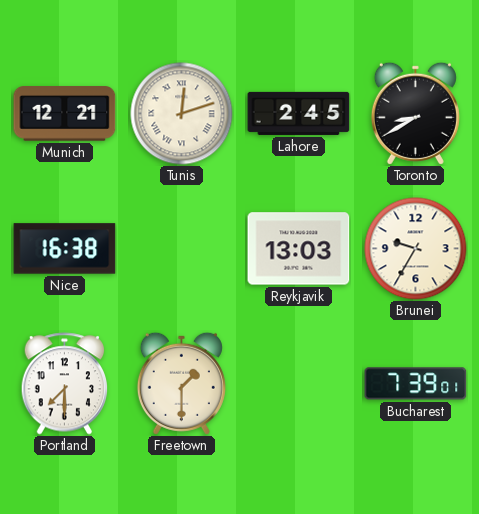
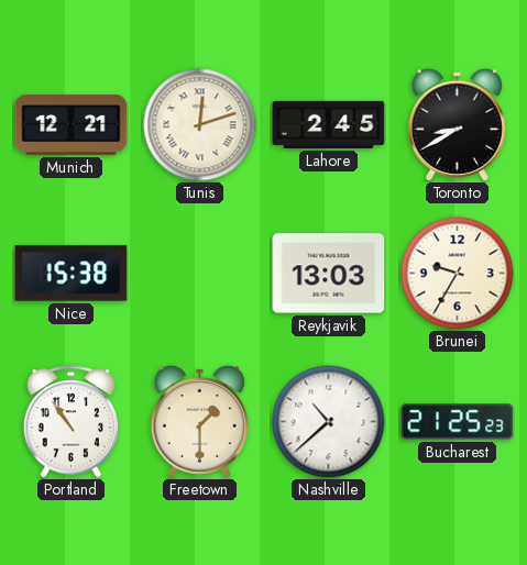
Nice: 16:38 -> 15:38
Portland: 7:30 -> 10:54
Nashville: none -> 10:38
Bucharest: 7:39 -> 21:25
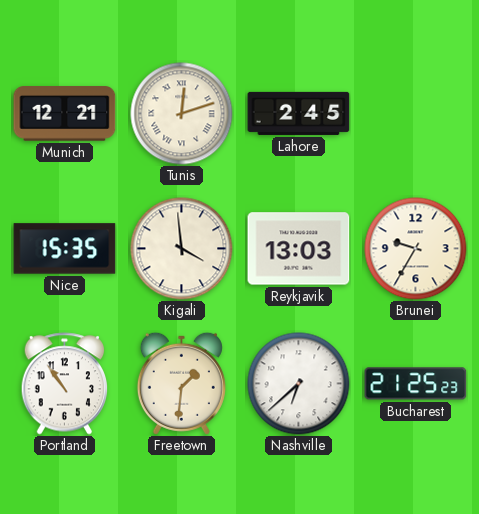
Toronto: 8:40 -> none
Nice: 15:38 -> 15:35
Kigali: none -> 3:59
Freetown: 1:30 -> 1:31
Nashville: 10:38 -> 6:38
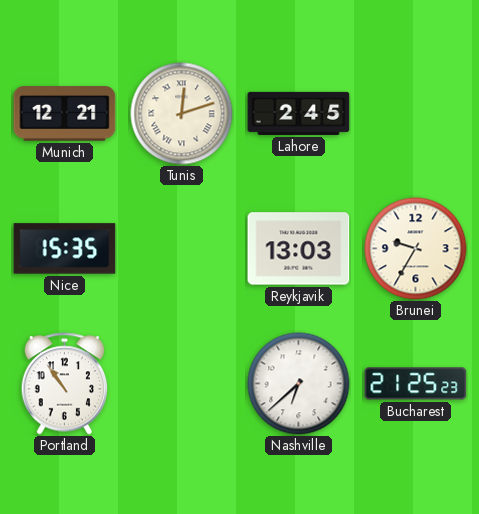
Kigali: 3:59 -> none
Freetown: 1:31 -> none
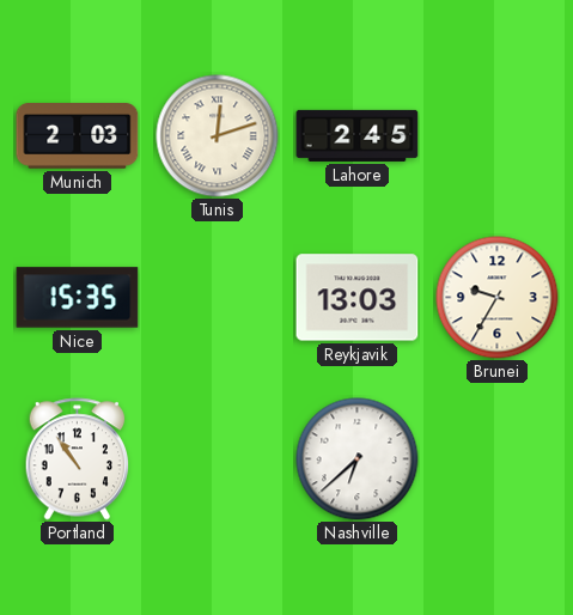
Munich: 12:21 -> 2:03
Bucharest: 21:25 -> none
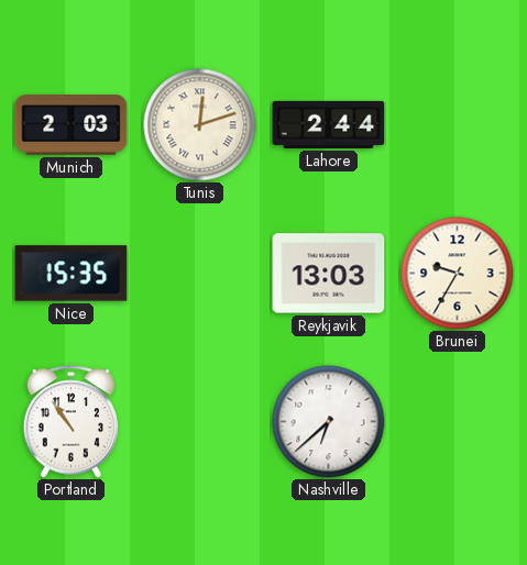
Lahore: 2:45 -> 2:44
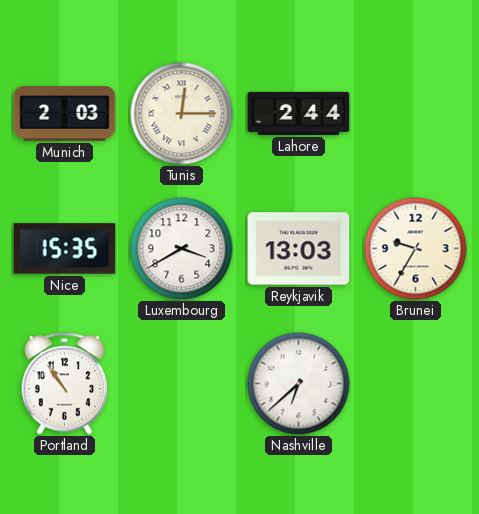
Tunis: 12:12 -> 12:15
Luxembourg: none -> 3:40
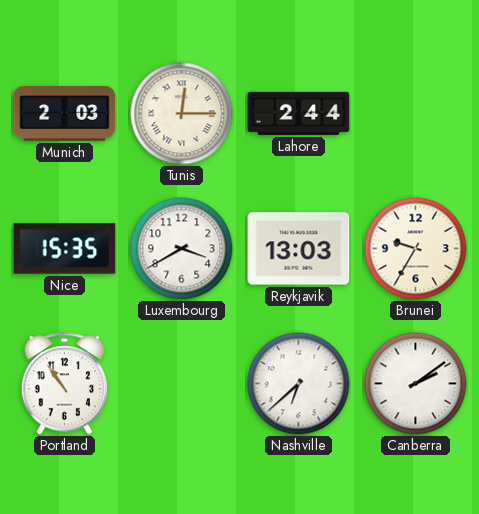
Canberra: none -> 2:09
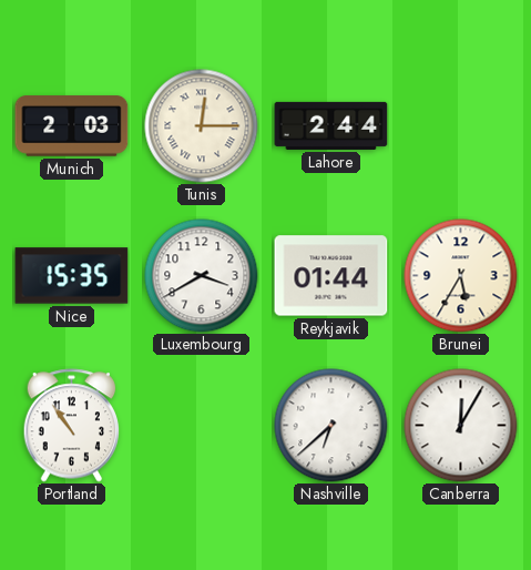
Reykjavik: 13:03 -> 01:44
Brunei: 9:35 -> 5:35
Canberra: 2:09 -> 12:05
